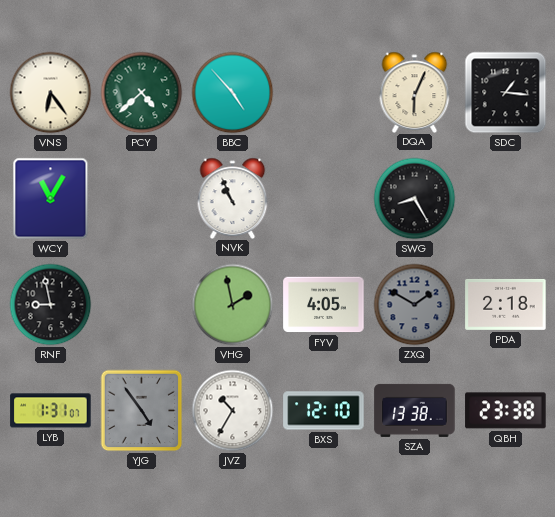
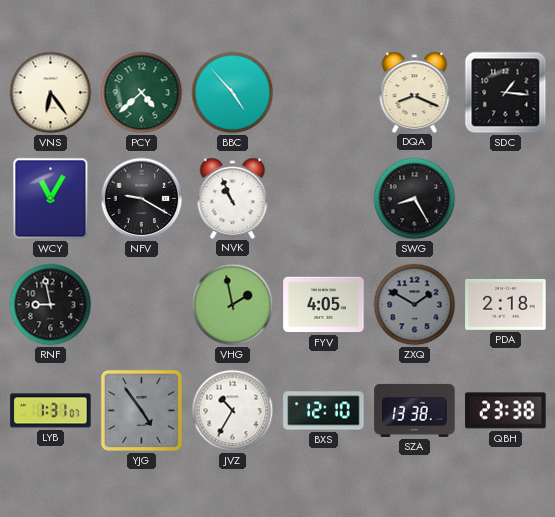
DQA: 6:04 -> 8:19
NFV: none -> 9:20
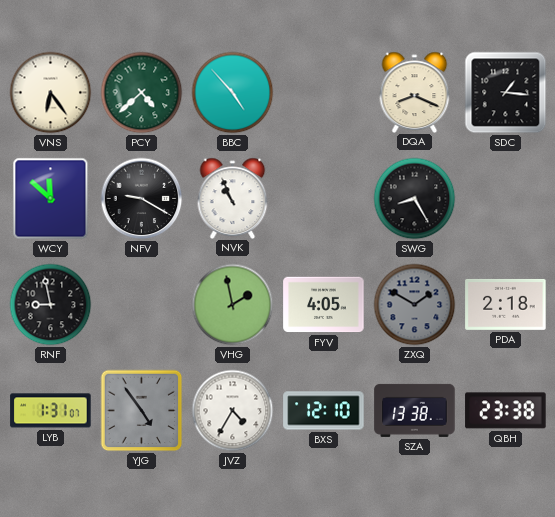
WCY: 11:05 -> 11:52
JVZ: 10:35 -> 4:35
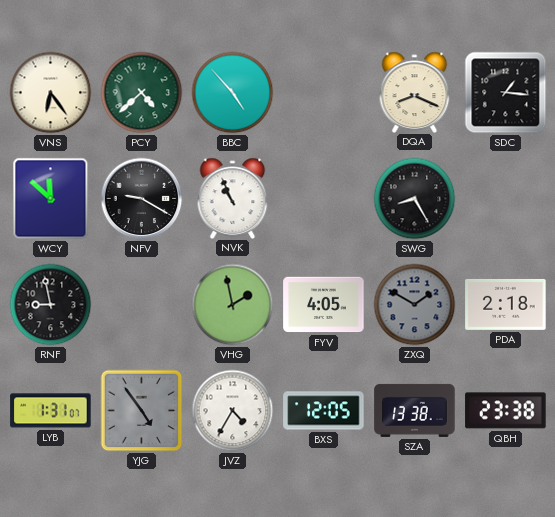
BXS: 12:10 -> 12:05
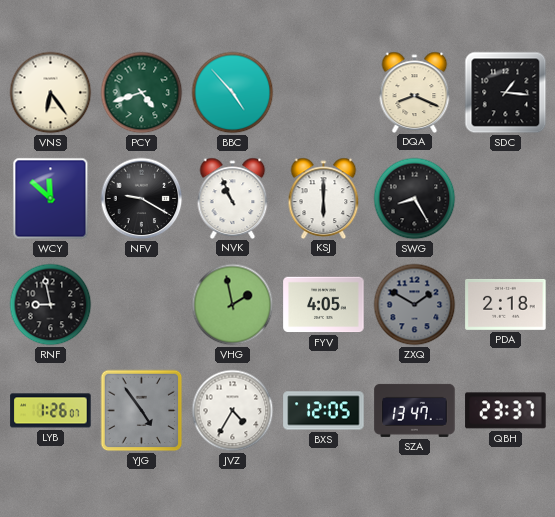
PCY: 4:38 -> 4:42
KSJ: none -> 6:00
LYB: 1:31 -> 1:26
SZA: 13:38 -> 13:47
QBH: 23:38 -> 23:37
